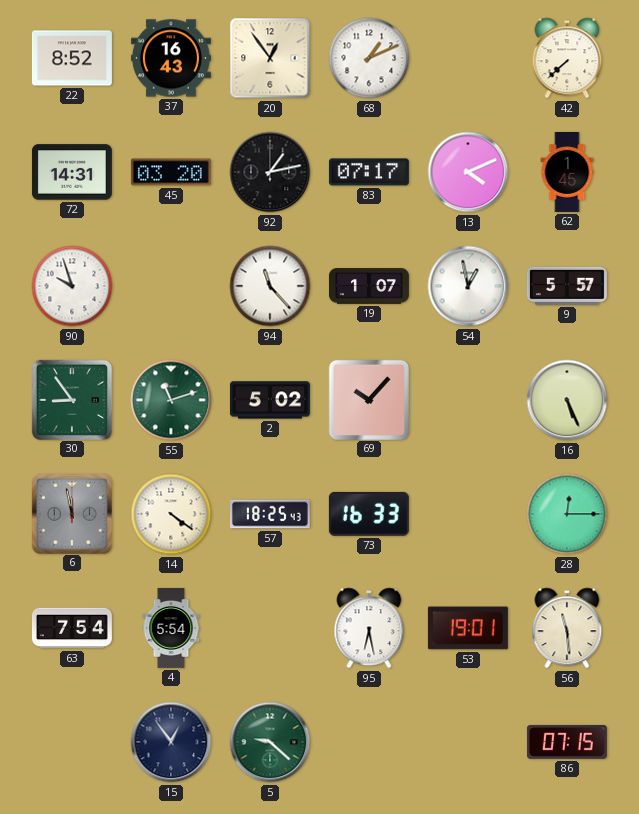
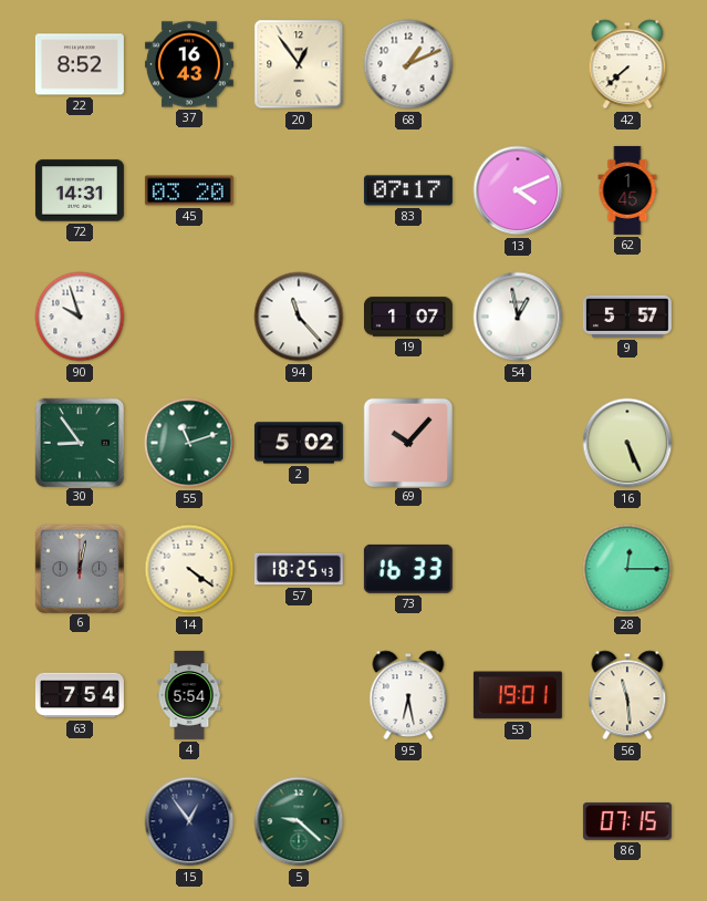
92: 1:13 -> none
6: 11:58 -> 12:02
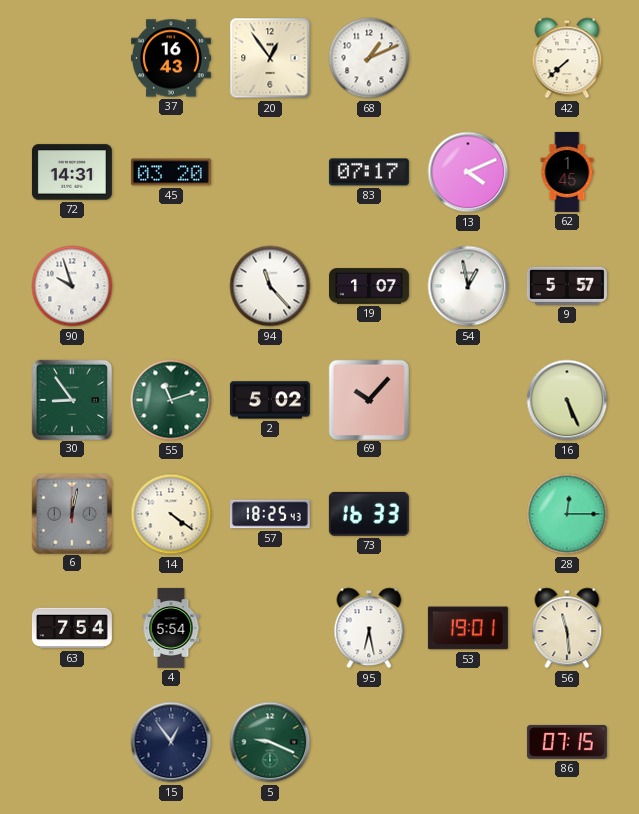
22: 8:52 -> none
5: 9:22 -> 9:19
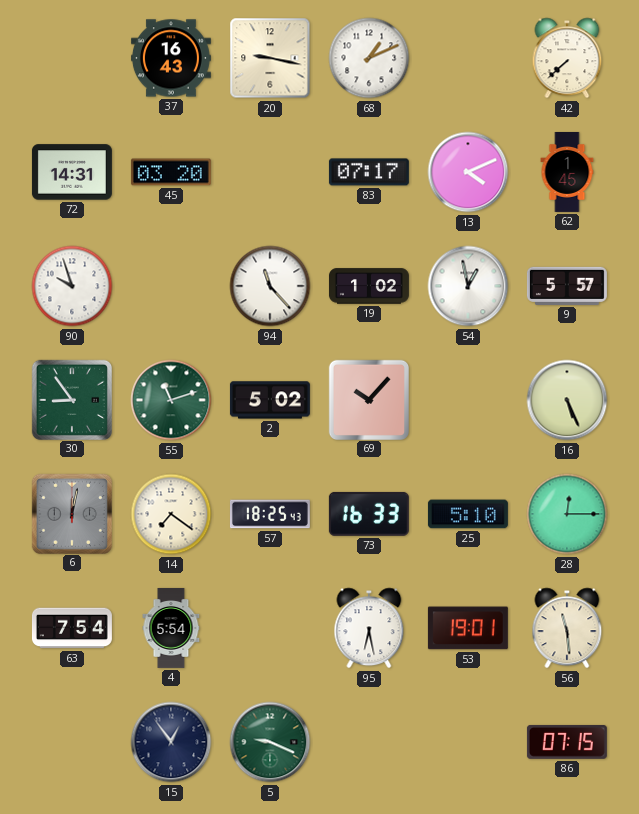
20: 12:54 -> 9:17
19: 1:07 -> 1:02
14: 4:21 -> 7:21
25: none -> 5:10
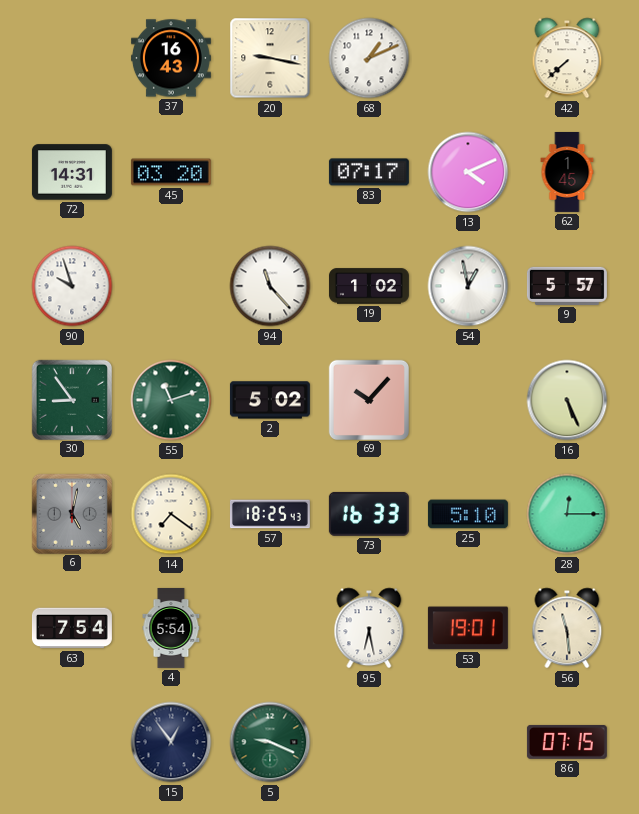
6: 12:02 -> 5:02
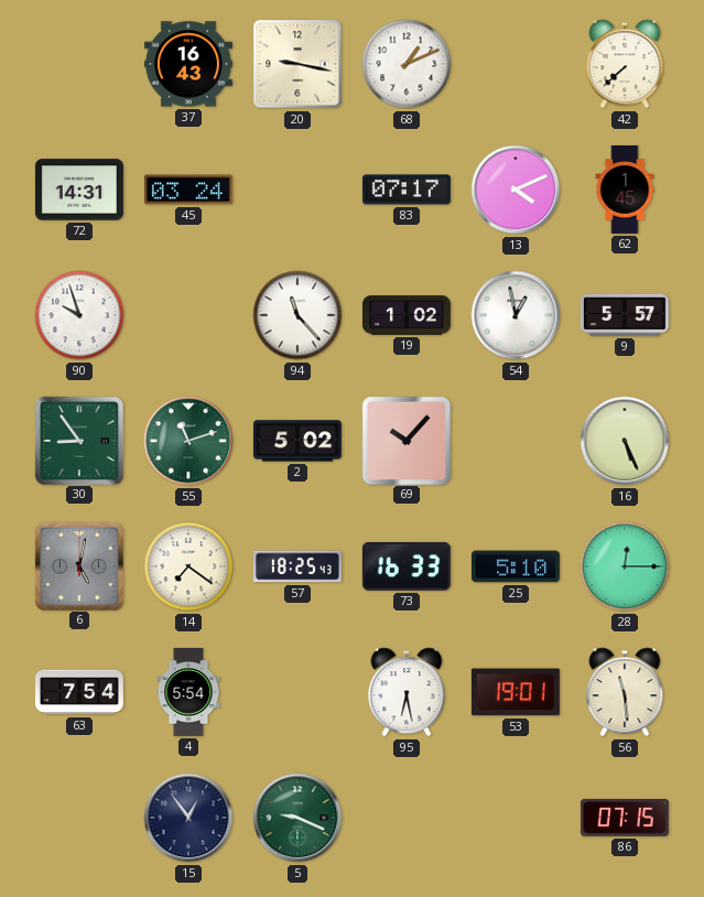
45: 03:20 -> 03:24
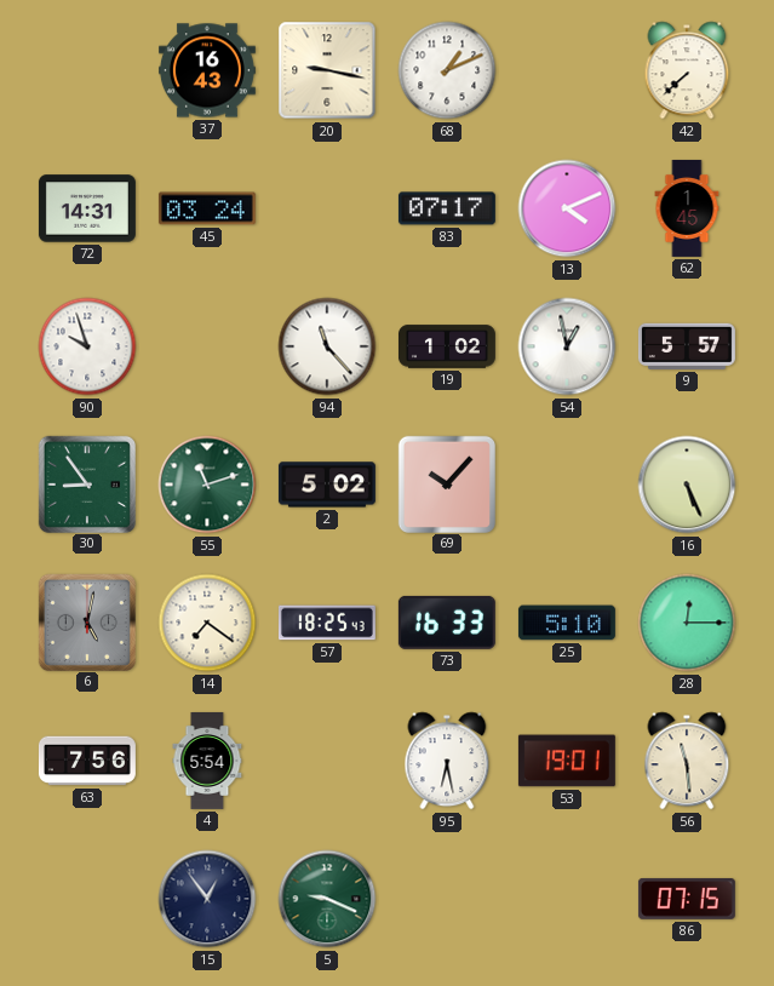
63: 7:54 -> 7:56
